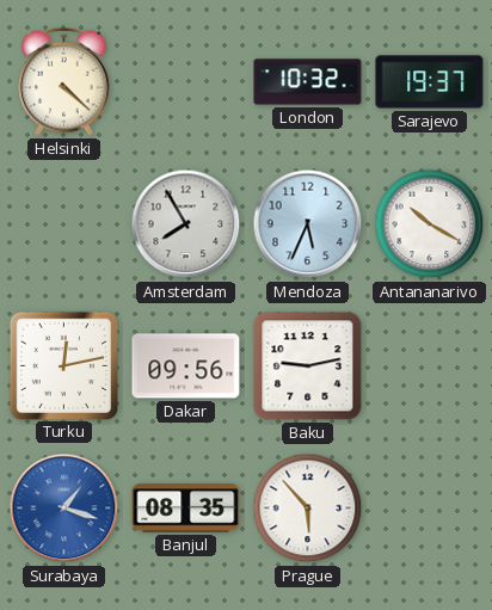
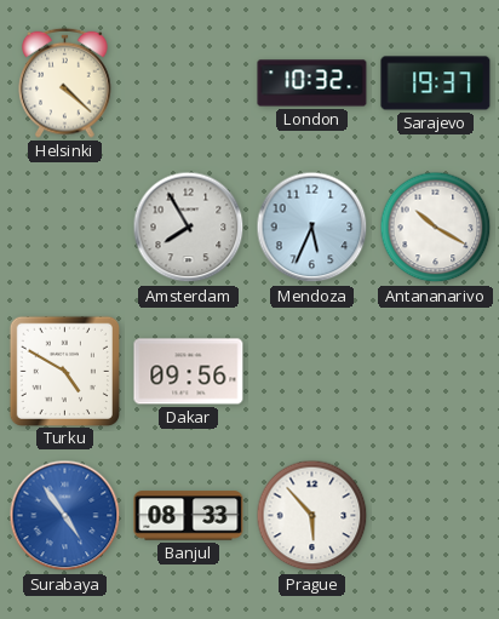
Turku: 12:13 -> 4:50
Baku: 9:13 -> none
Surabaya: 1:18 -> 4:54
Banjul: 08:35 -> 08:33
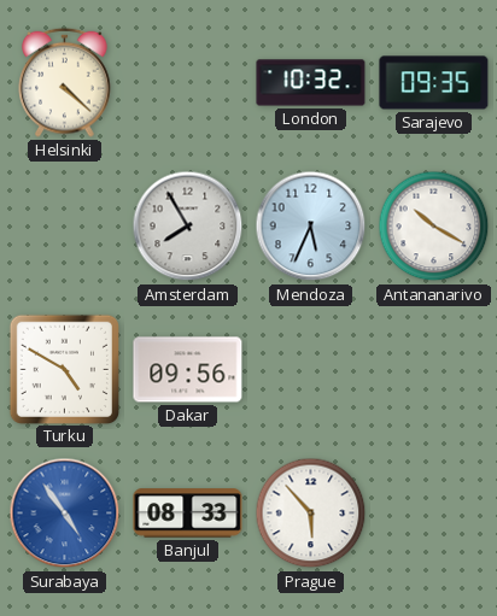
Sarajevo: 19:37 -> 09:35
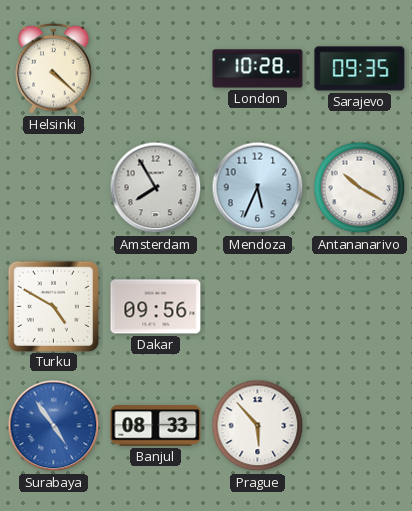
London: 10:32 -> 10:28
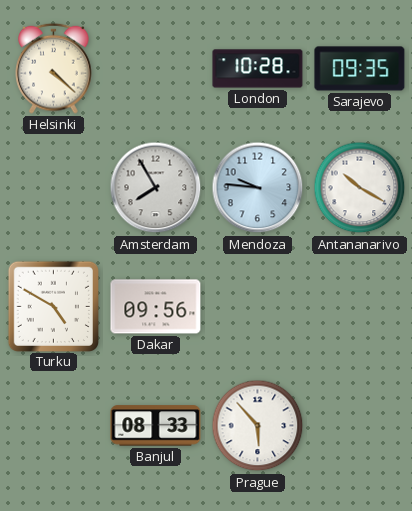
Mendoza: 5:34 -> 9:46
Surabaya: 4:54 -> none
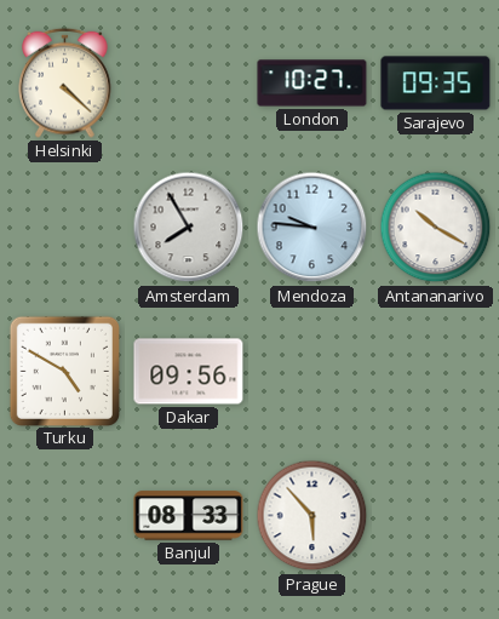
London: 10:28 -> 10:27
